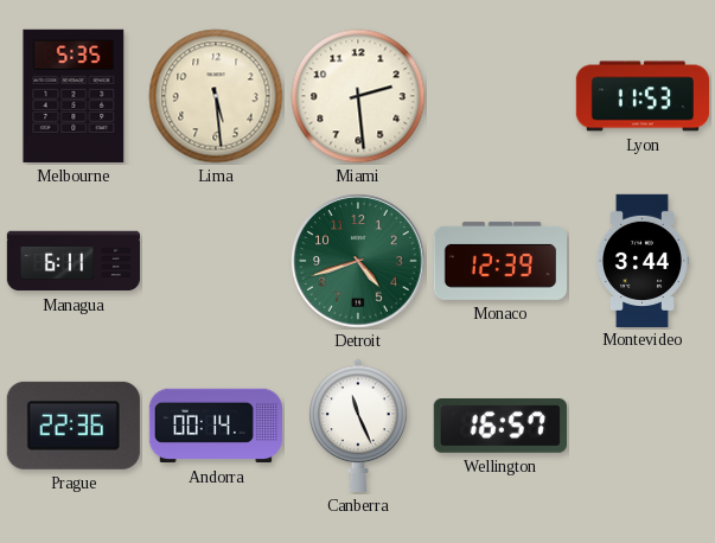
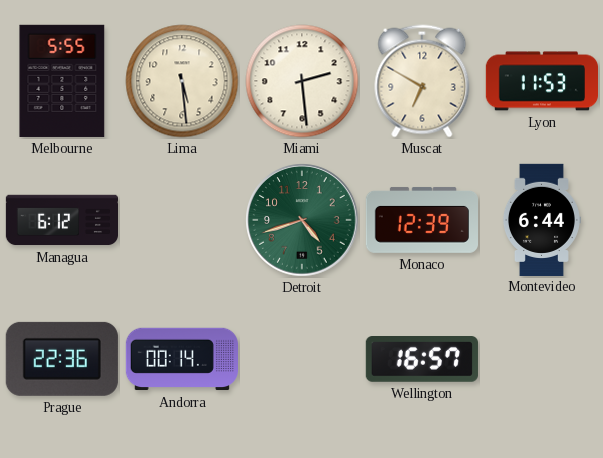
Melbourne: 5:35 -> 5:55
Muscat: none -> 6:50
Managua: 6:11 -> 6:12
Montevideo: 3:44 -> 6:44
Canberra: 11:26 -> none
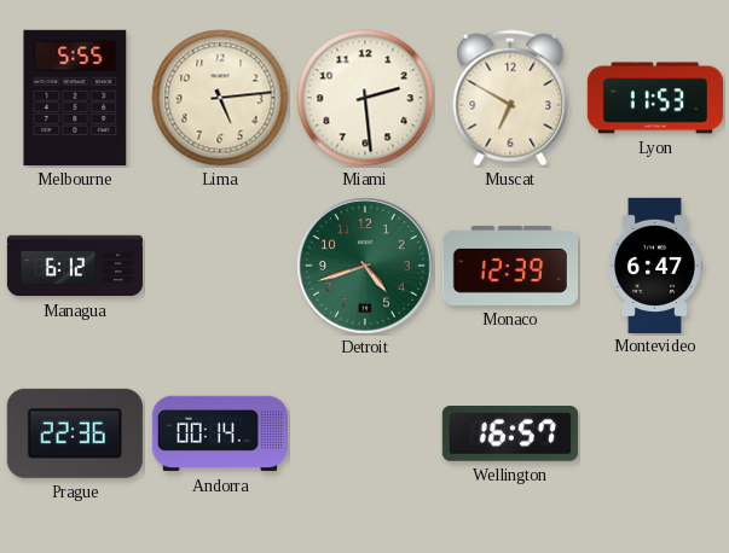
Lima: 5:29 -> 5:14
Montevideo: 6:44 -> 6:47
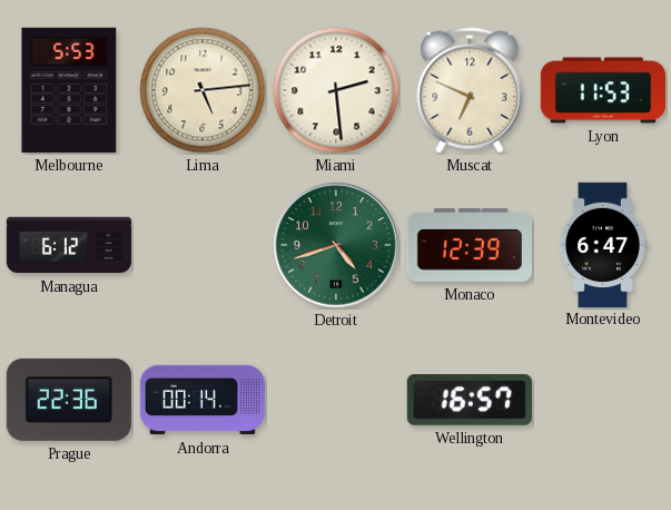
Melbourne: 5:55 -> 5:53
Muscat: 6:50 -> 6:49
